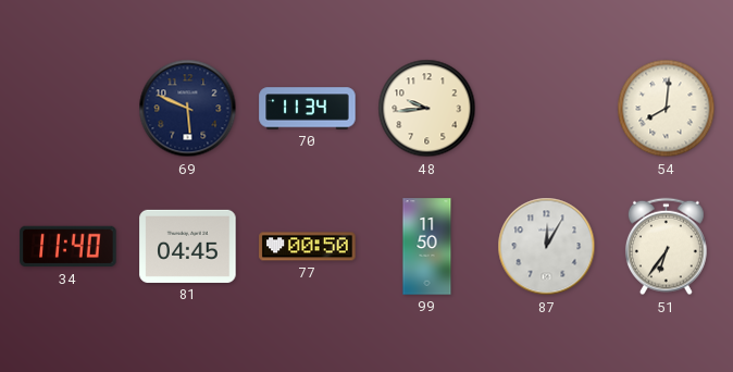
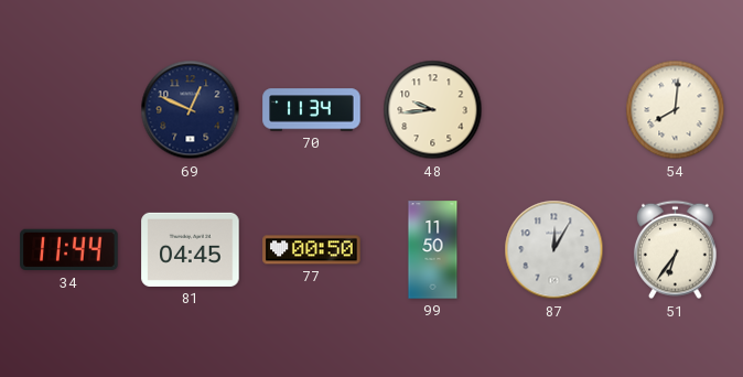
69: 5:49 -> 12:49
34: 11:40 -> 11:44
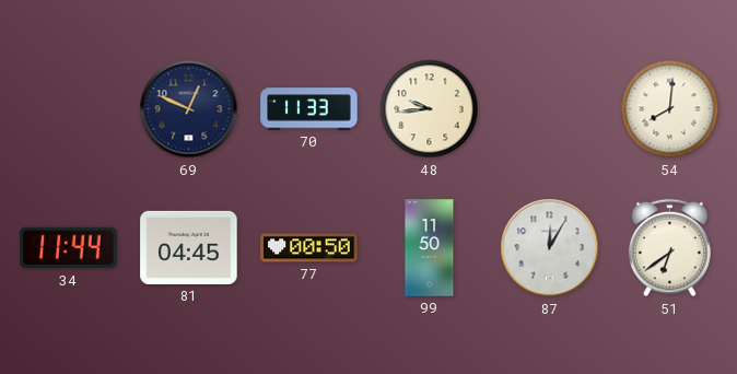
70: 11:34 -> 11:33
51: 6:36 -> 6:39
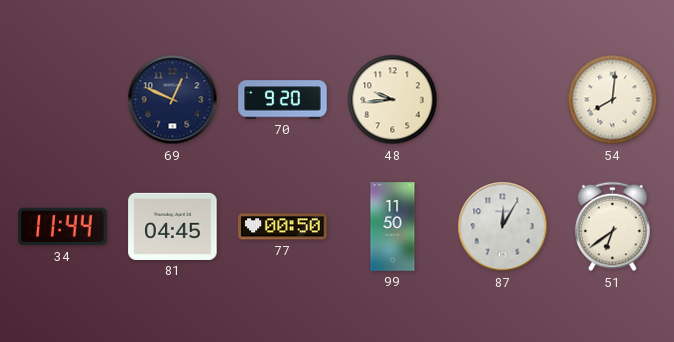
70: 11:33 -> 9:20
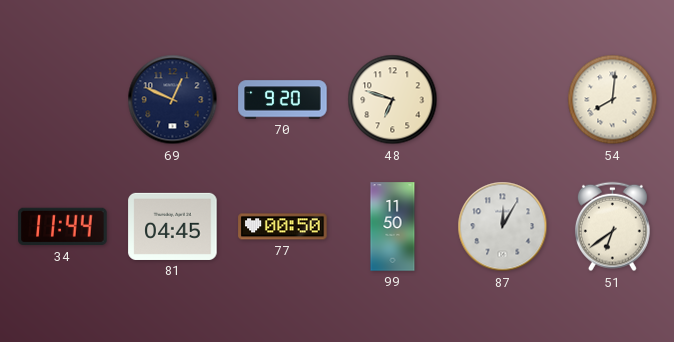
48: 9:44 -> 6:48
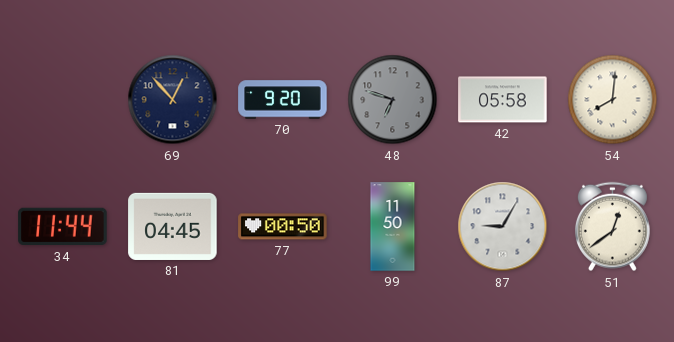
69: 12:49 -> 12:53
48 dial: cream -> grey
42: none -> 05:58
87: 12:05 -> 9:05
51: 6:39 -> 12:39
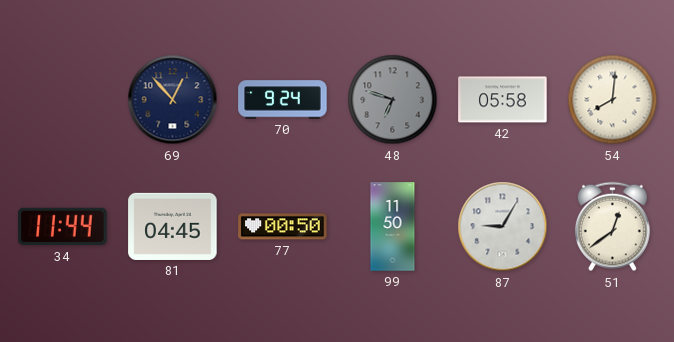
70: 9:20 -> 9:24
